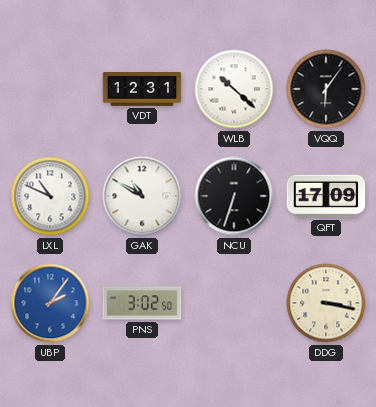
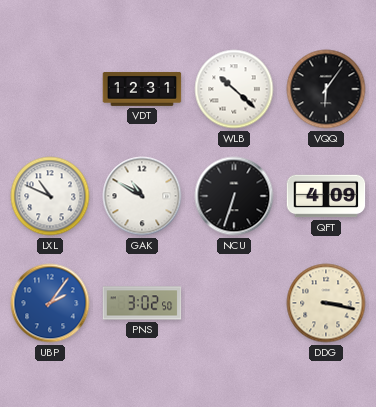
QFT: 17:09 -> 4:09
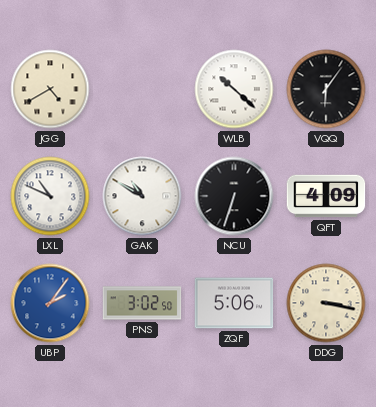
JGG: none -> 4:40
VDT: 12:31 -> none
ZQF: none -> 5:06
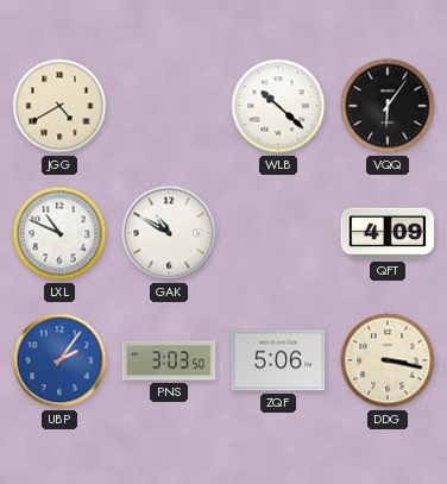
NCU: 6:33 -> none
PNS: 3:02 -> 3:03
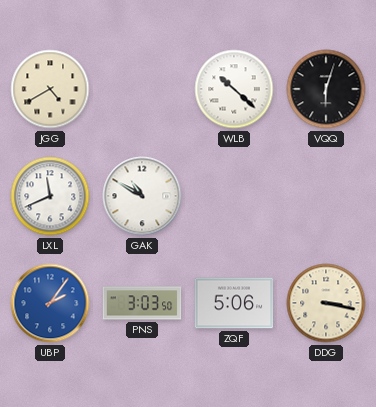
VQQ: 6:06 -> 6:03
LXL: 10:49 -> 11:41
QFT: 4:09 -> none
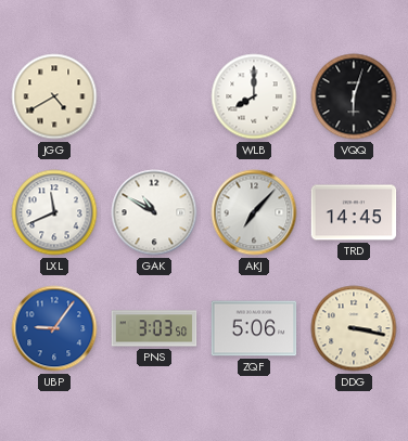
WLB: 10:22 -> 8:00
AKJ: none -> 7:07
TRD: none -> 14:45
UBP: 2:06 -> 9:06
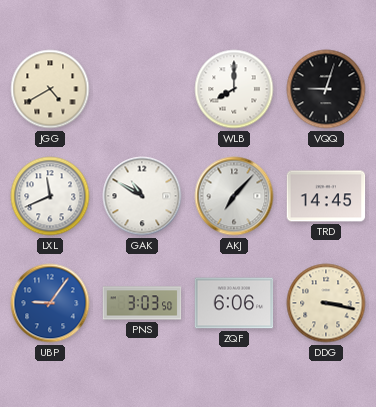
VQQ: 6:03 -> 9:03
ZQF: 5:06 -> 6:06
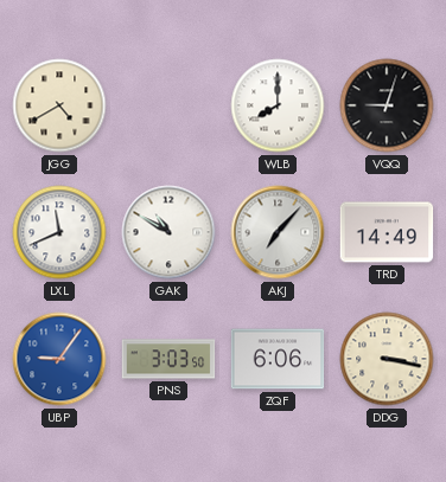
TRD: 14:45 -> 14:49
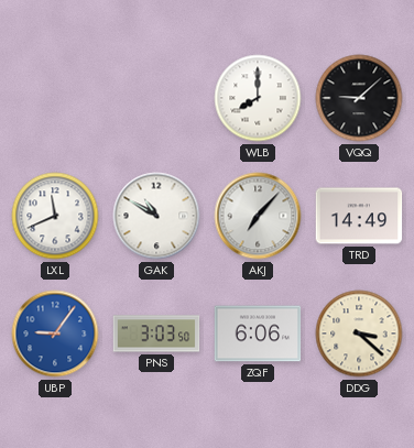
JGG: 4:40 -> none
VQQ: 9:03 -> 9:08
DDG: 3:17 -> 3:22
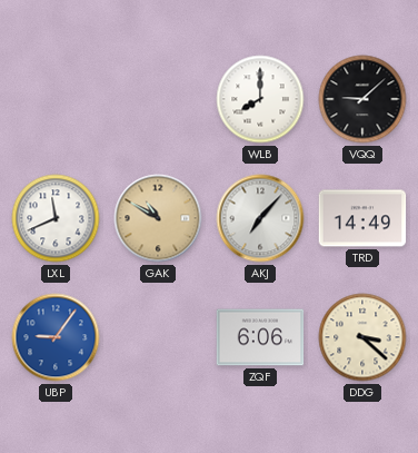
GAK dial: white -> champagne
PNS: 3:03 -> none
